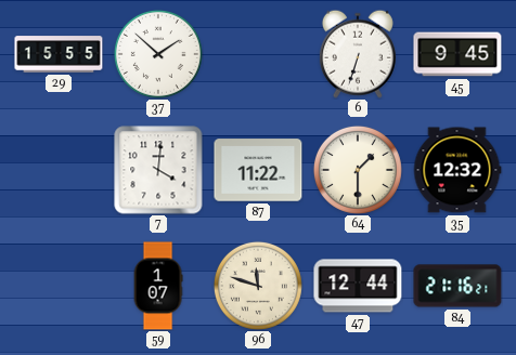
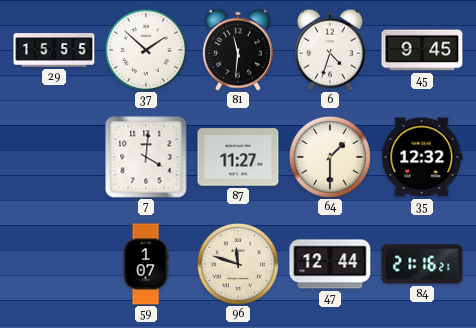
81: none -> 11:31
6: 6:33 -> 4:33
87: 11:22 -> 11:27
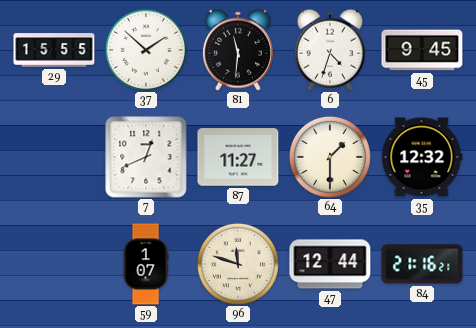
7: 4:01 -> 12:41
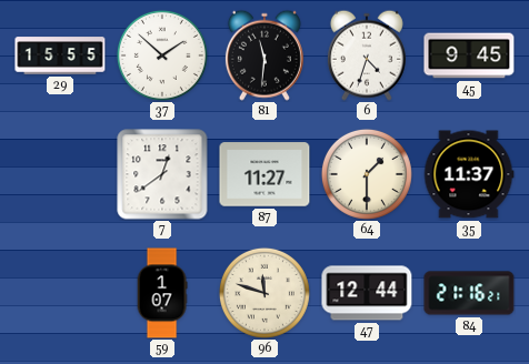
7: 12:41 -> 12:39
35: 12:32 -> 11:37
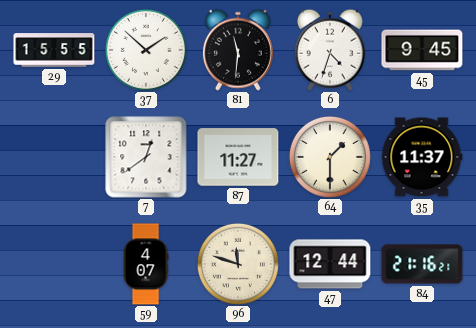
59: 1:07 -> 4:07
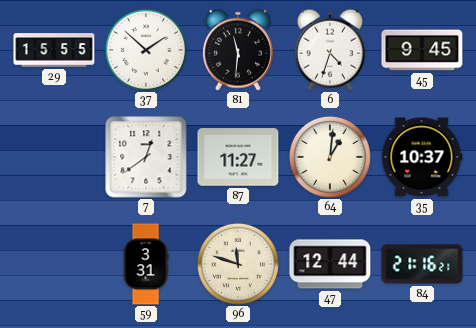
64: 1:30 -> 1:01
35: 11:37 -> 10:37
59: 4:07 -> 3:31
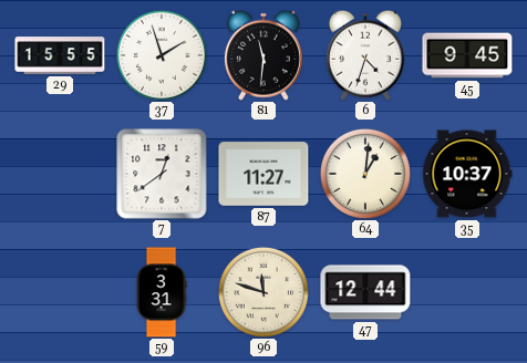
37: 1:52 -> 1:57
84: 21:16 -> none
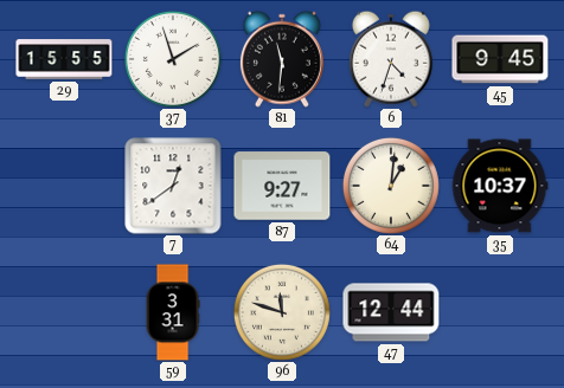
87: 11:27 -> 9:27
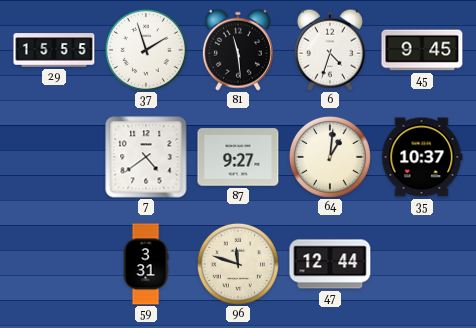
81: 11:31 -> 11:29
7: 12:39 -> 4:39
